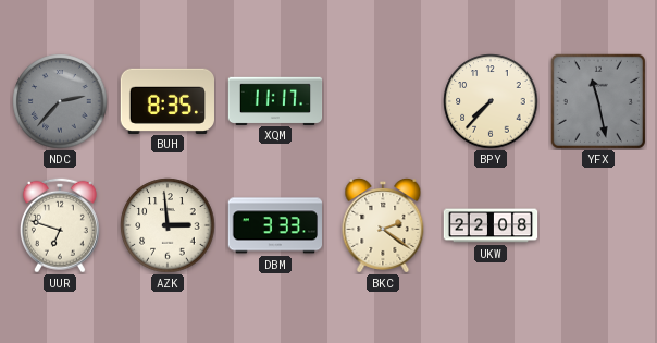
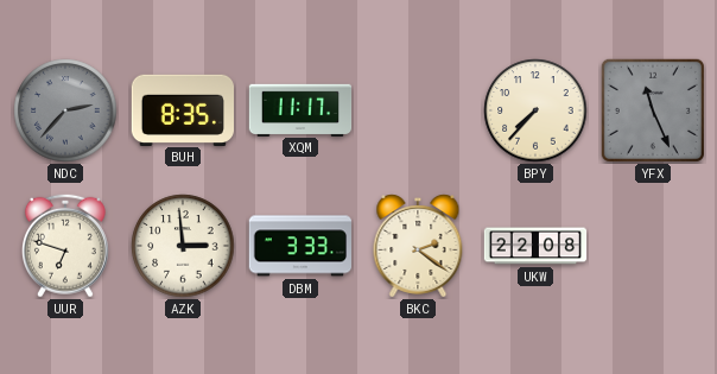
YFX: 11:28 -> 11:26
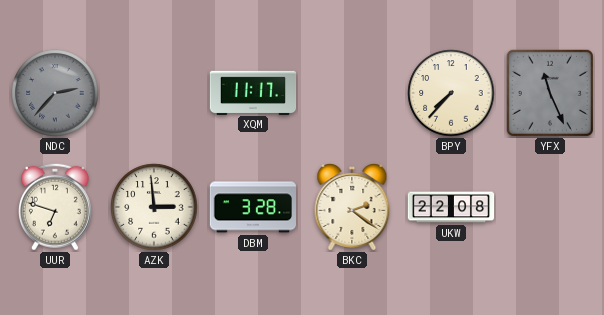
BUH: 8:35 -> none
DBM: 3:33 -> 3:28
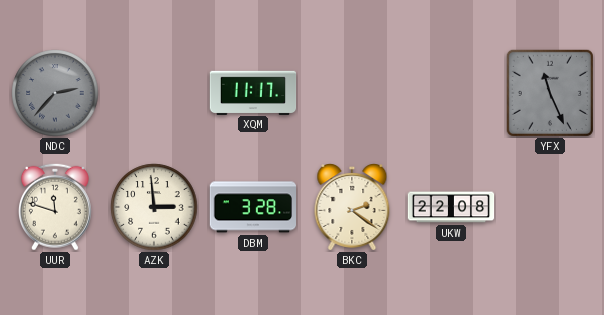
BPY: 7:37 -> none
UUR: 6:48 -> 11:48
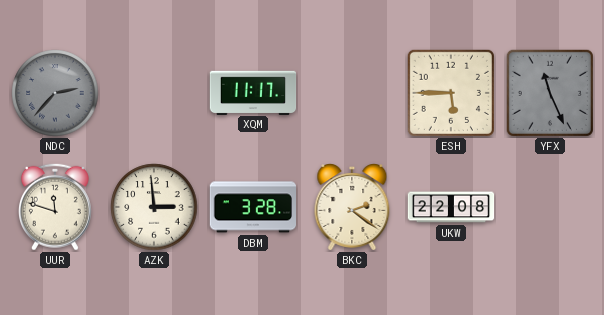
ESH: none -> 5:45
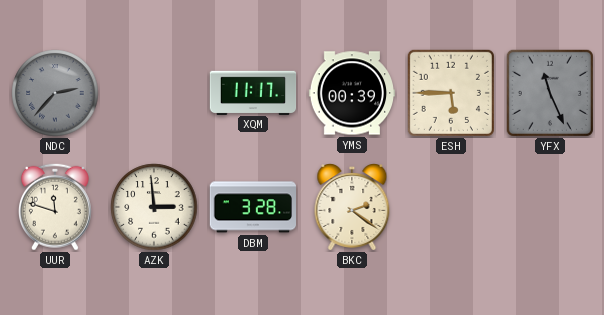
YMS: none -> 00:39
UKW: 22:08 -> none
